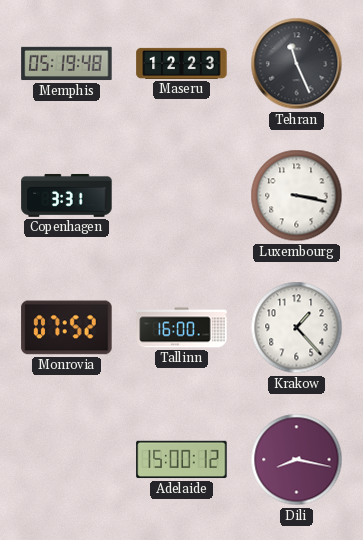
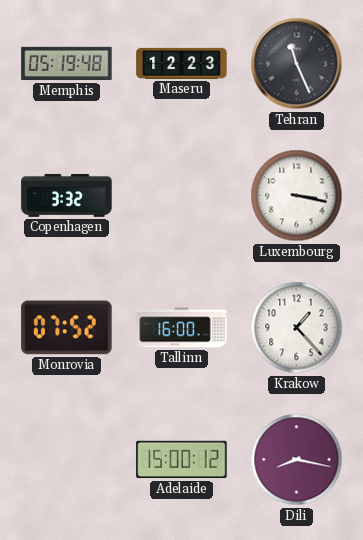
Copenhagen: 3:31 -> 3:32
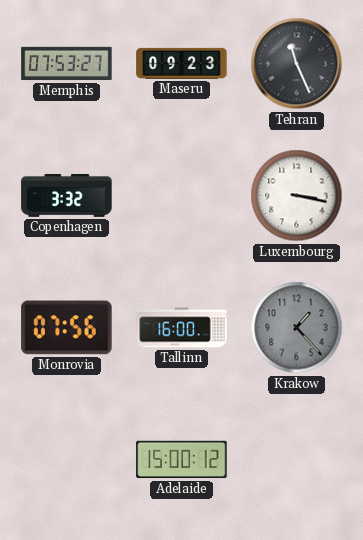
Memphis: 05:19 -> 07:53
Maseru: 12:23 -> 09:23
Monrovia: 07:52 -> 07:56
Krakow dial: white -> grey
Dili: 8:17 -> none
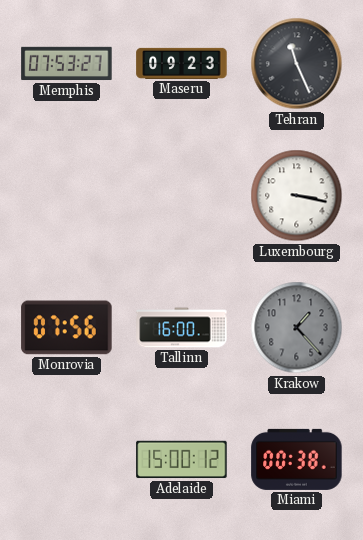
Copenhagen: 3:32 -> none
Miami: none -> 00:38
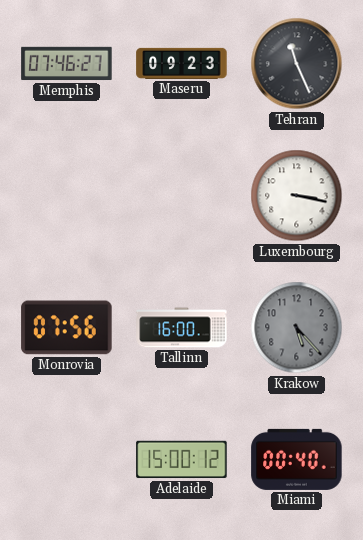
Memphis: 07:53 -> 07:46
Krakow: 1:23 -> 5:23
Miami: 00:38 -> 00:40
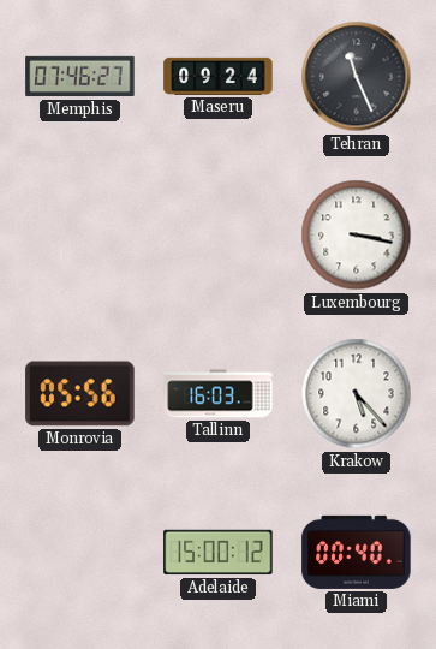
Maseru: 09:23 -> 09:24
Monrovia: 07:56 -> 05:56
Tallinn: 16:00 -> 16:03
Krakow dial: grey -> white
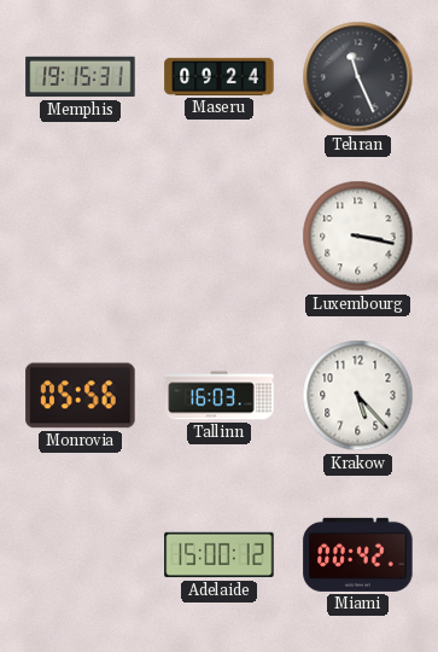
Memphis: 07:46 -> 19:15
Miami: 00:40 -> 00:42
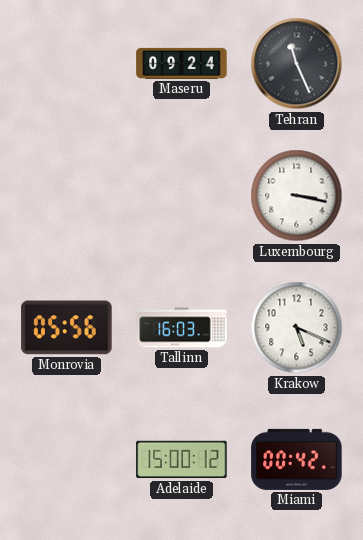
Memphis: 19:15 -> none
Krakow: 5:23 -> 5:19
